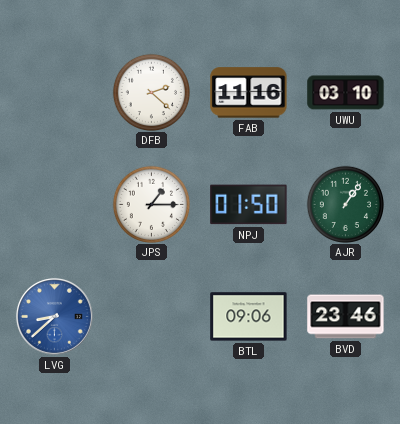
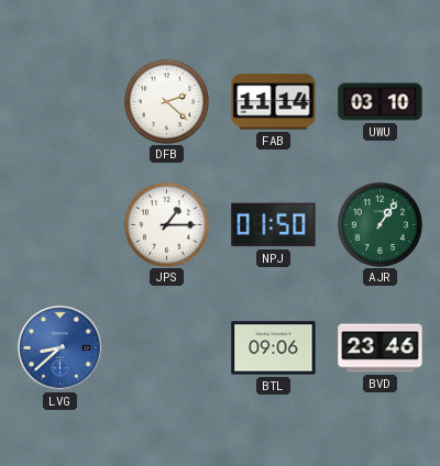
FAB: 11:16 -> 11:14
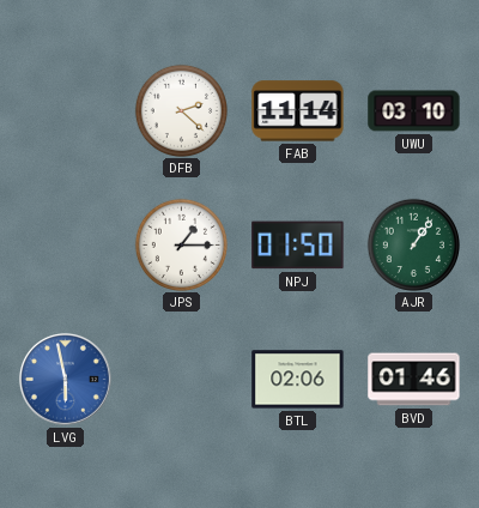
LVG: 8:38 -> 5:58
BTL: 09:06 -> 02:06
BVD: 23:46 -> 01:46
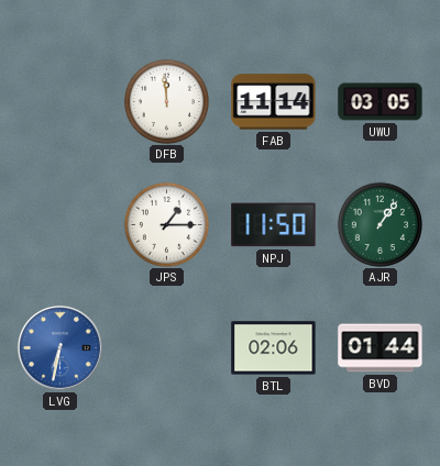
DFB: 2:22 -> 11:59
UWU: 03:10 -> 03:05
NPJ: 01:50 -> 11:50
LVG: 5:58 -> 6:32
BVD: 01:46 -> 01:44
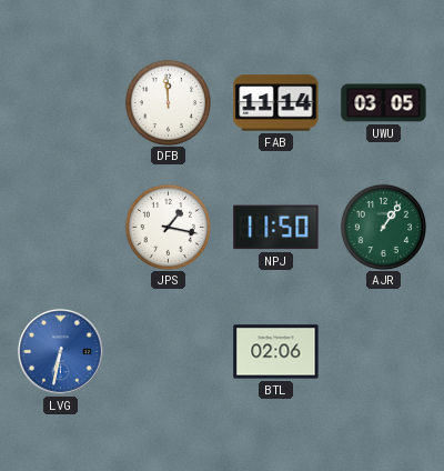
JPS: 1:15 -> 1:17
BVD: 01:44 -> none
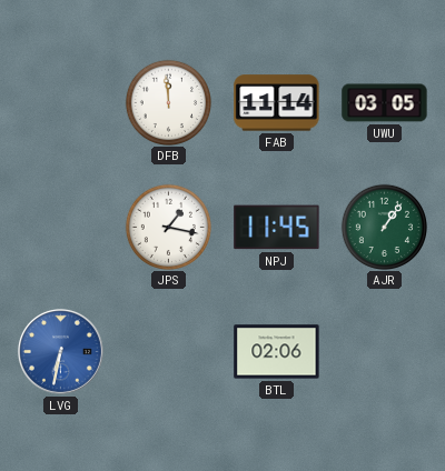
NPJ: 11:50 -> 11:45
